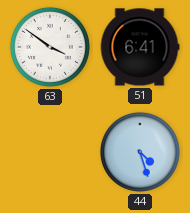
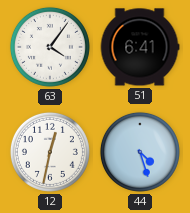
63: 3:51 -> 4:06
12: none -> 12:32
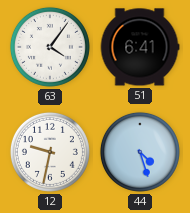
12: 12:32 -> 9:32
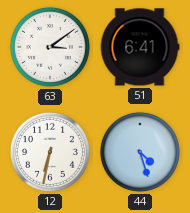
63: 4:06 -> 3:09
12: 9:32 -> 6:32
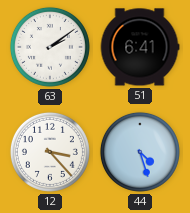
63: 3:09 -> 2:09
12: 6:32 -> 3:23
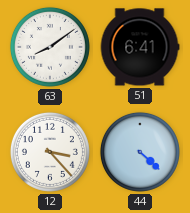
63: 2:09 -> 8:09
44: 4:27 -> 4:22
